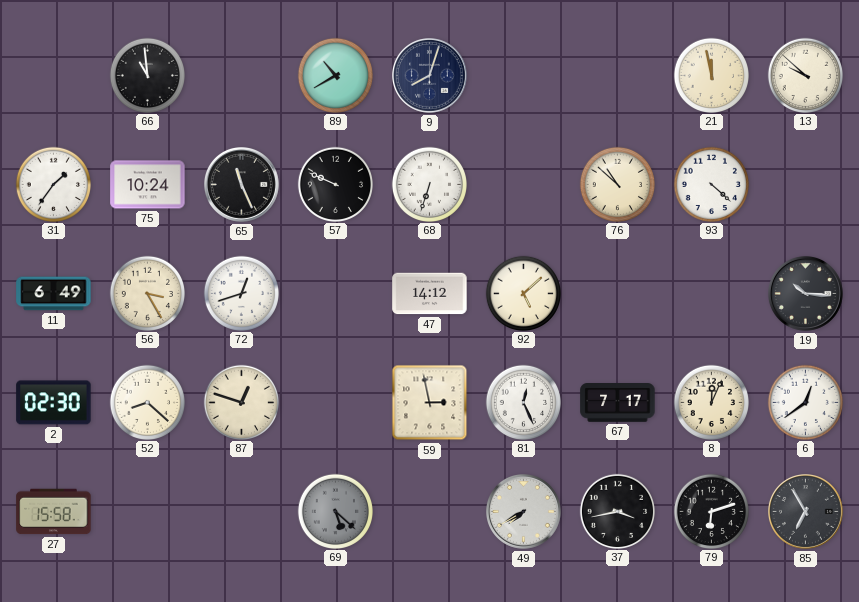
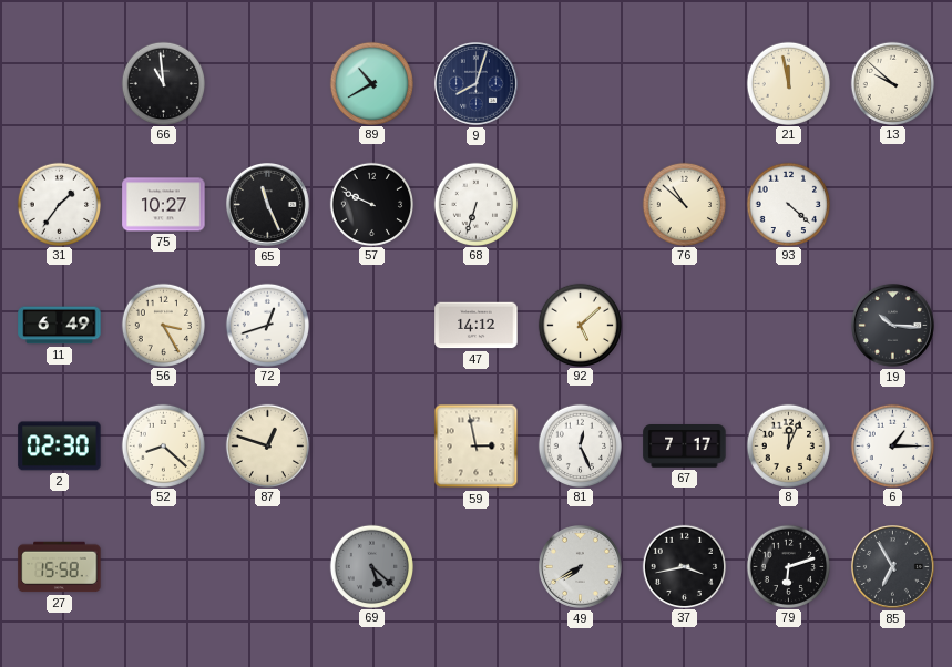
75: 10:24 -> 10:27
6: 12:39 -> 1:15
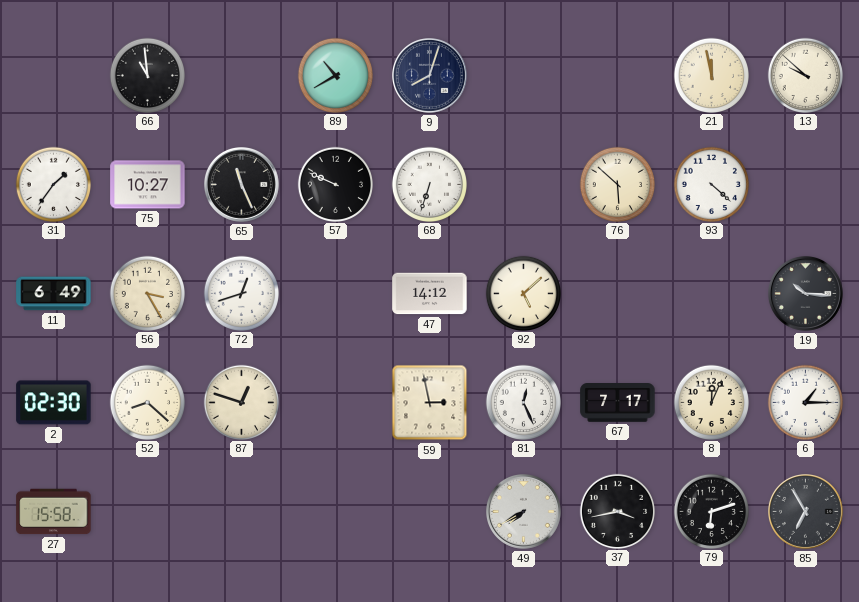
76: 10:52 -> 5:52
69: 5:22 -> none
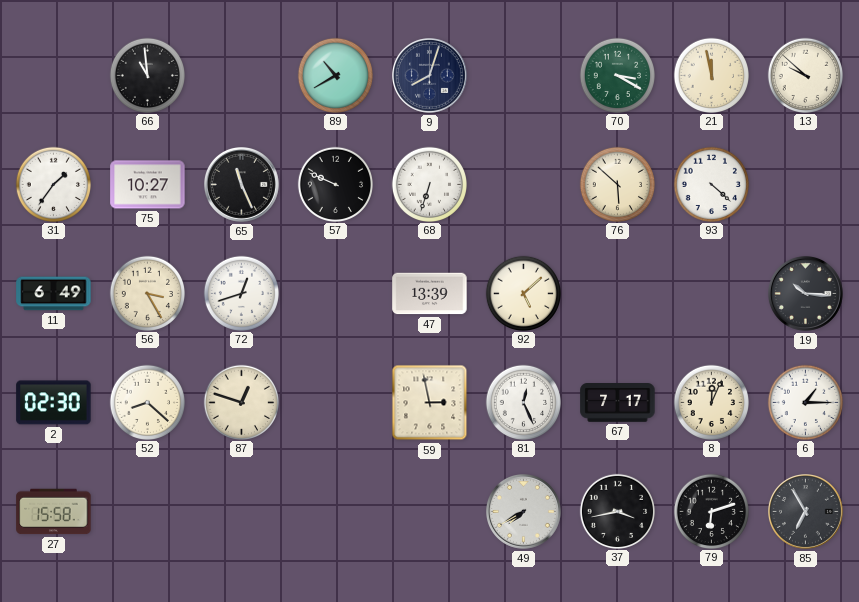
70: none -> 3:20
47: 14:12 -> 13:39
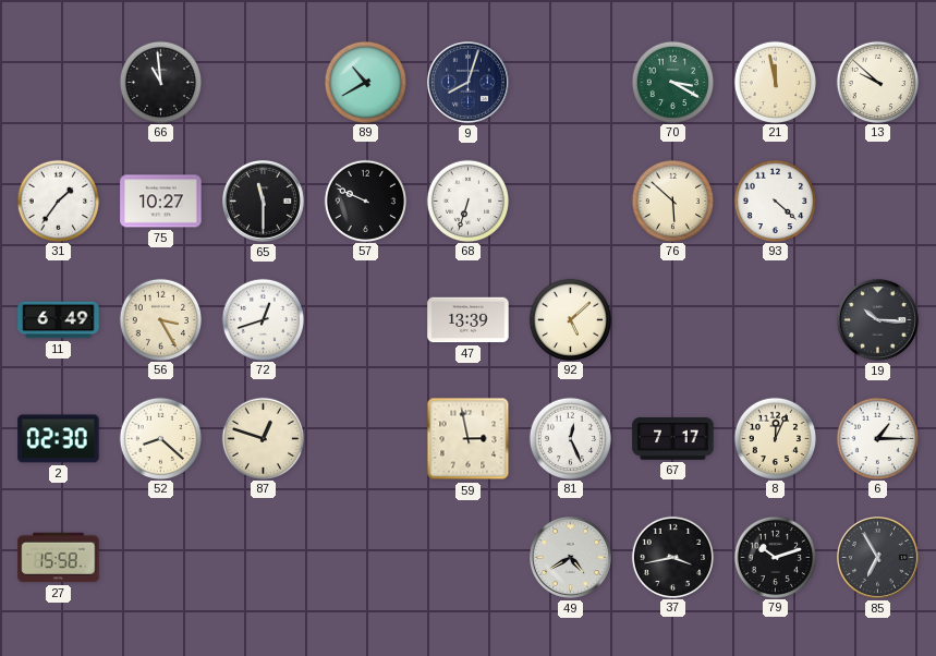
65: 11:26 -> 11:30
49: 7:40 -> 4:40
79: 6:12 -> 10:12
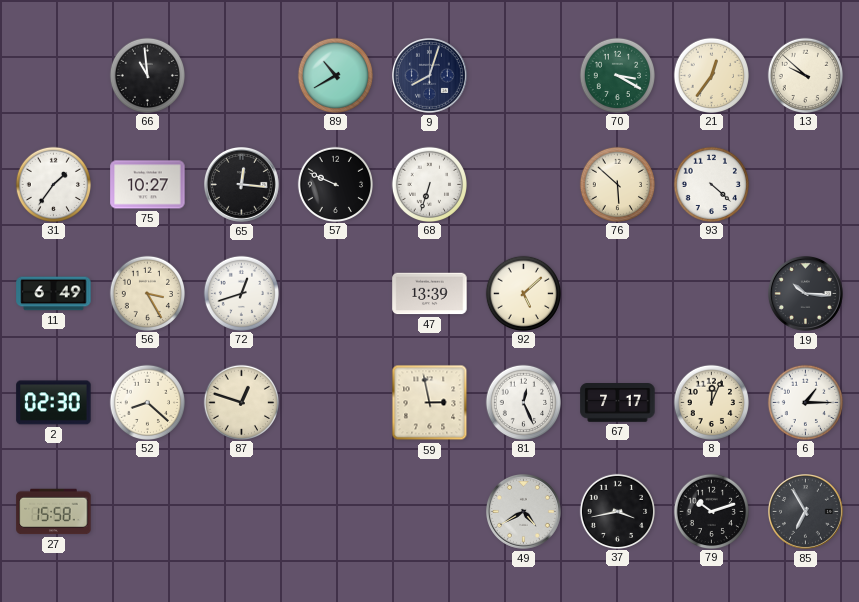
21: 11:58 -> 12:36
65: 11:30 -> 12:16
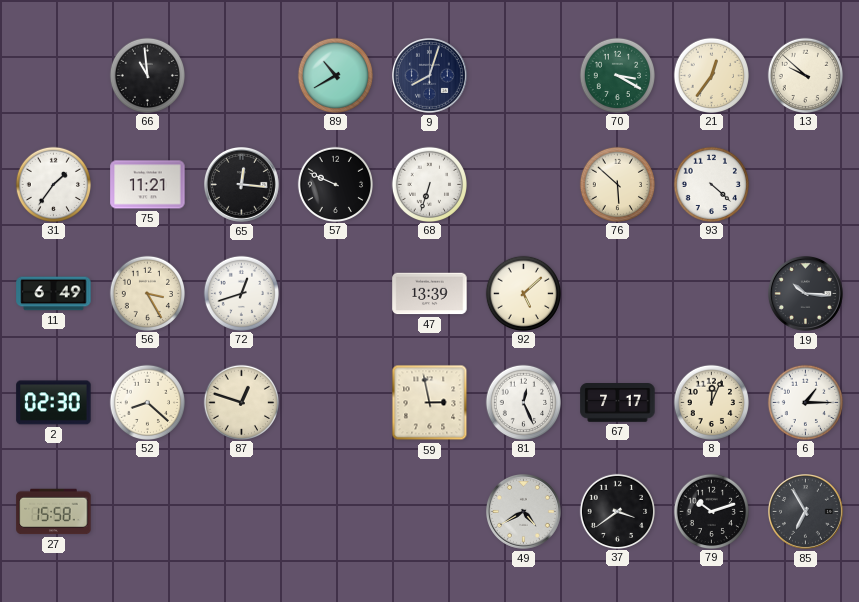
75: 10:27 -> 11:21
37: 3:43 -> 3:39
